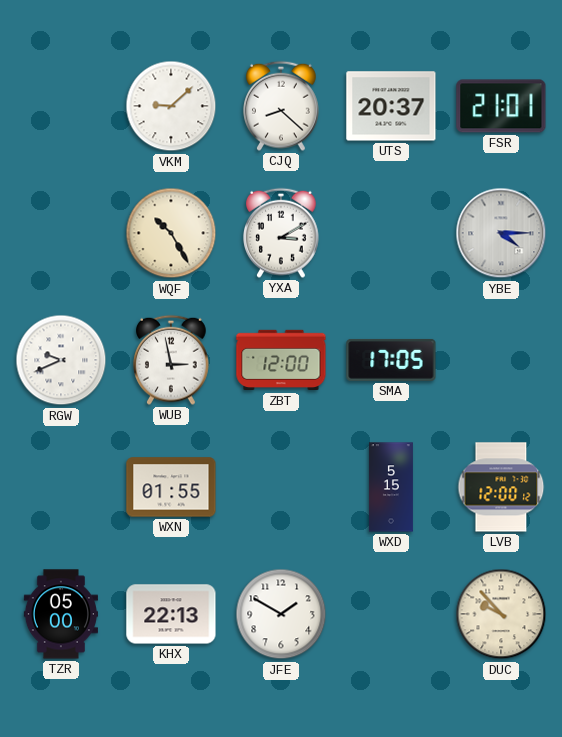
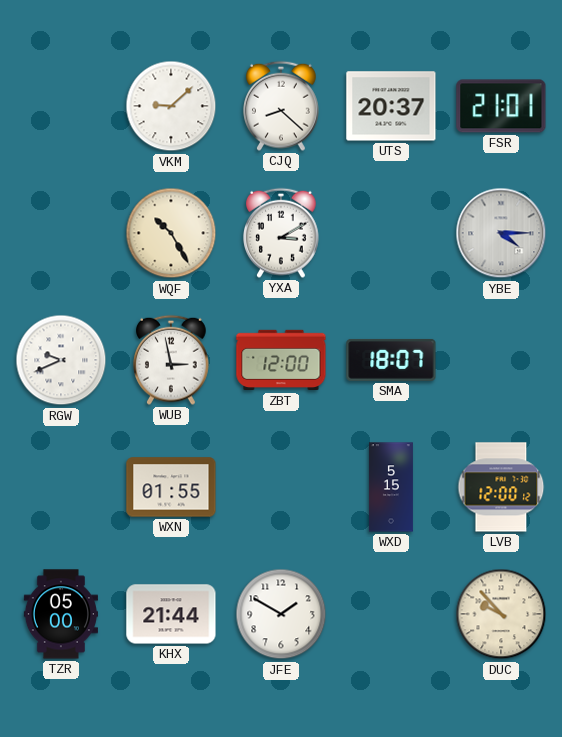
SMA: 17:05 -> 18:07
KHX: 22:13 -> 21:44
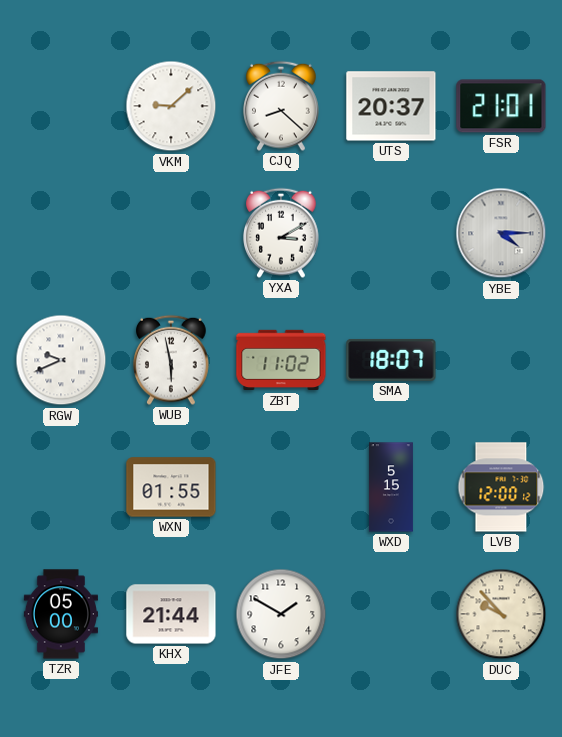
WQF: 10:25 -> none
WUB: 2:58 -> 5:58
ZBT: 12:00 -> 11:02
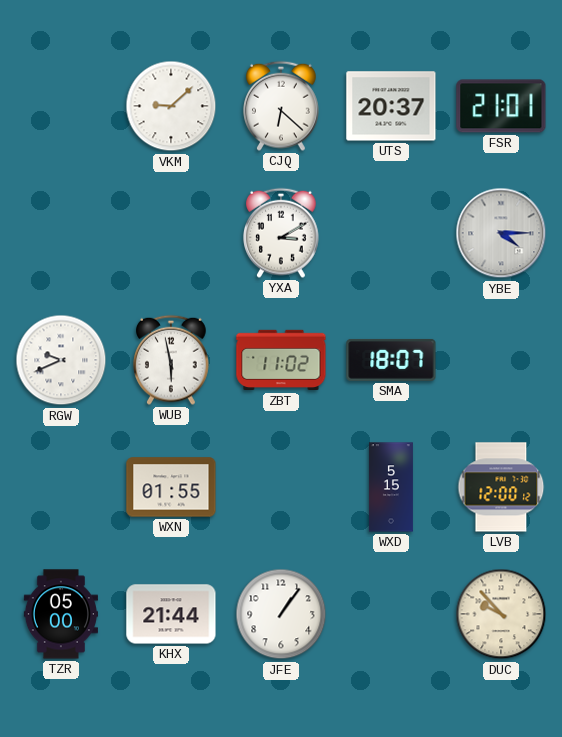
CJQ: 8:22 -> 6:22
JFE: 1:50 -> 1:06
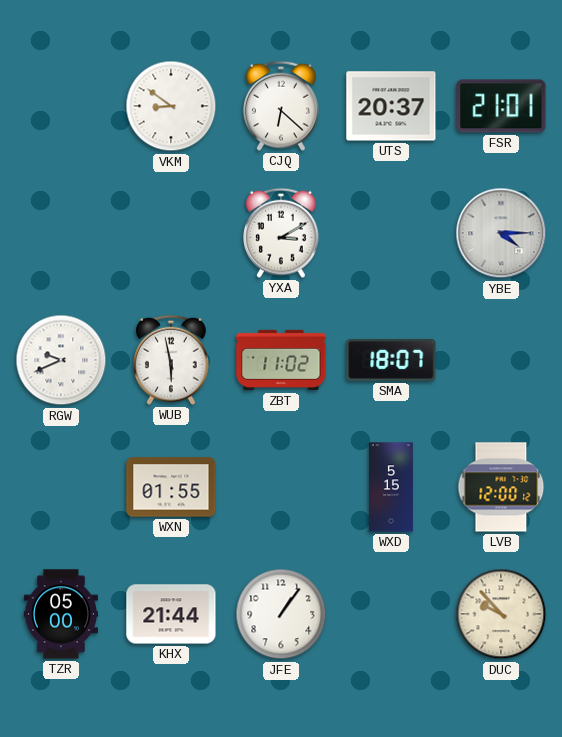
VKM: 9:08 -> 8:51
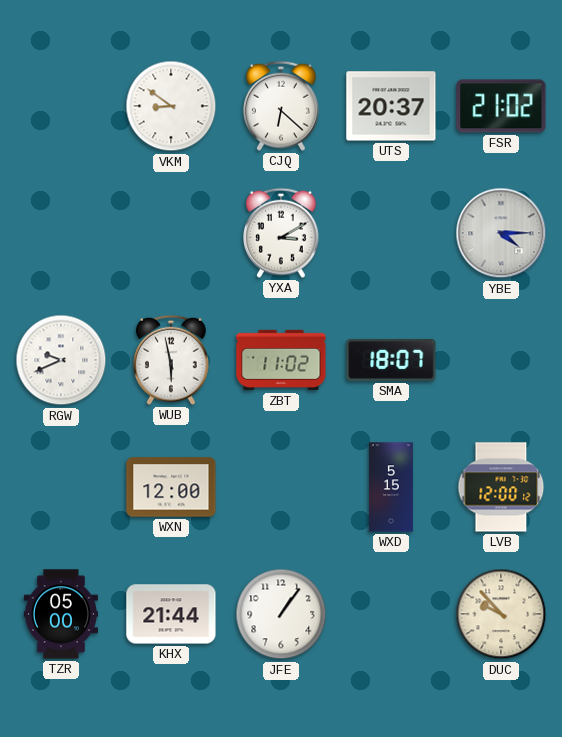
FSR: 21:01 -> 21:02
WXN: 01:55 -> 12:00
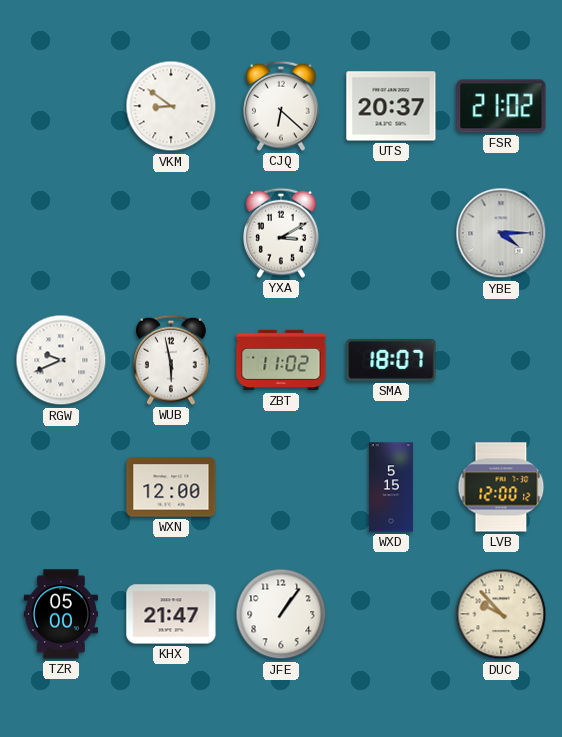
KHX: 21:44 -> 21:47
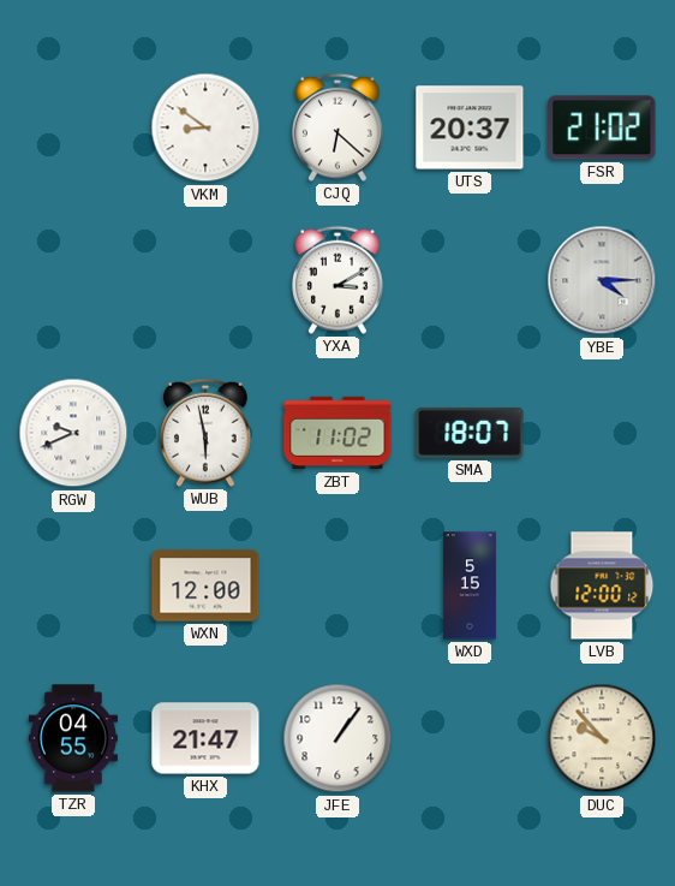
TZR: 05:00 -> 04:55
